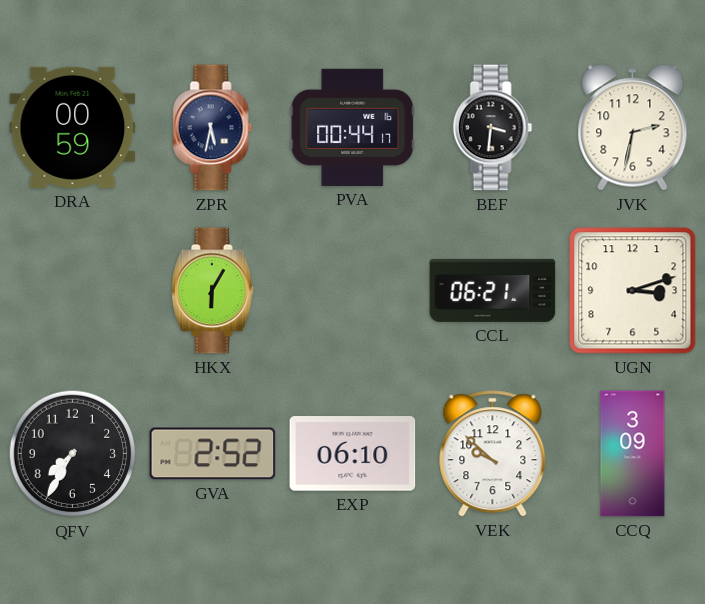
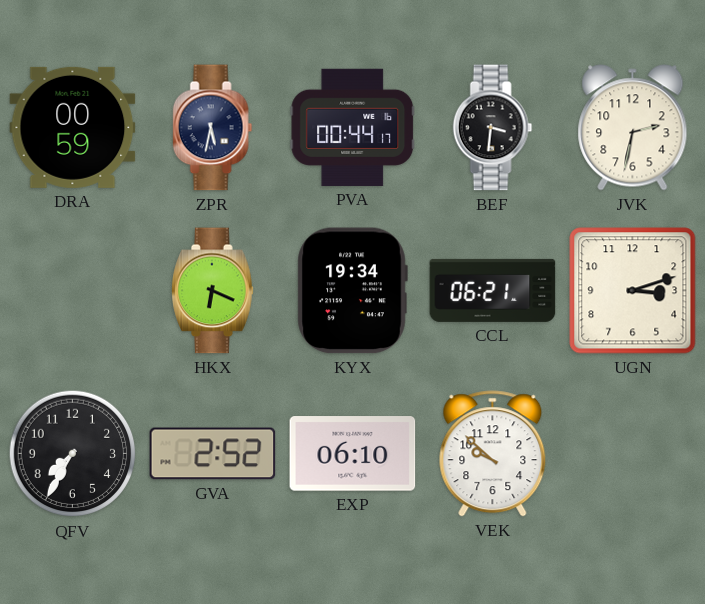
HKX: 6:05 -> 6:19
KYX: none -> 19:34
CCQ: 3:09 -> none
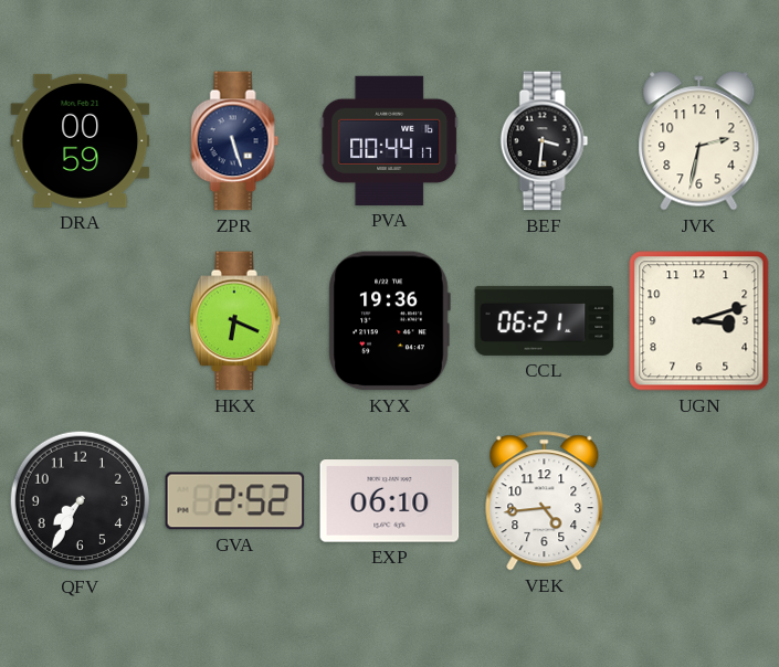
ZPR: 5:32 -> 5:27
KYX: 19:34 -> 19:36
VEK: 9:52 -> 4:44
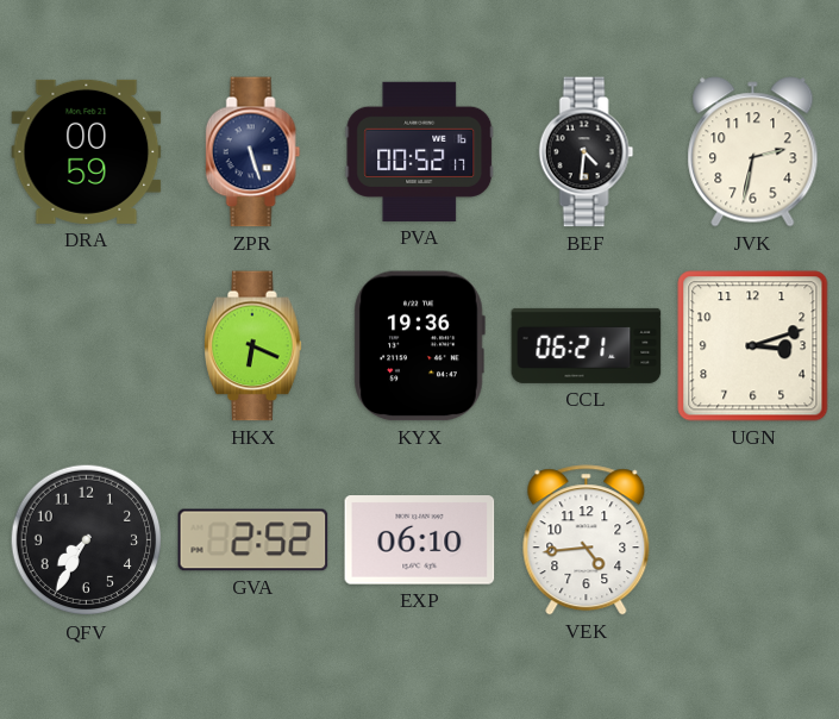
PVA: 00:44 -> 00:52
BEF: 3:31 -> 4:31
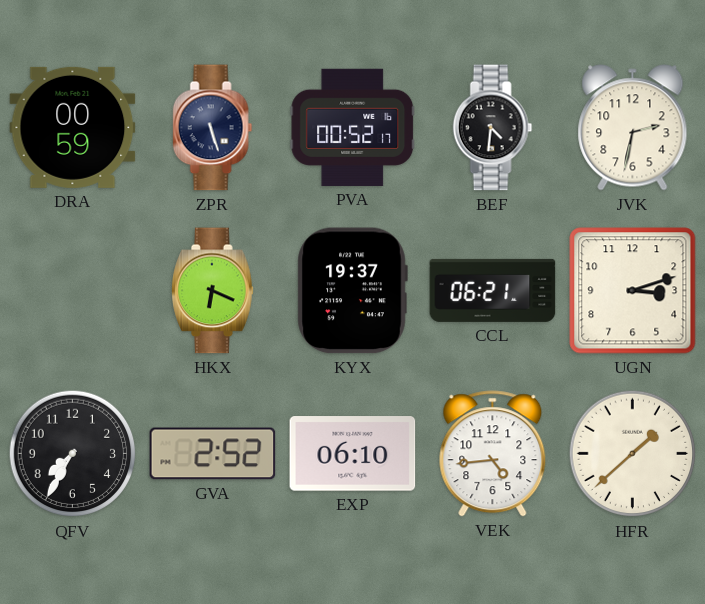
KYX: 19:36 -> 19:37
HFR: none -> 1:38
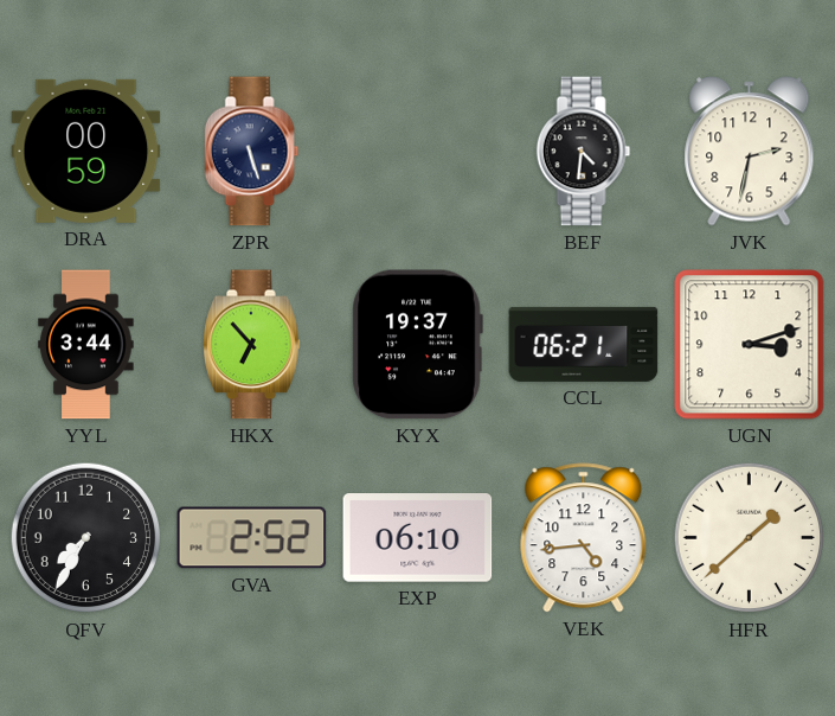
PVA: 00:52 -> none
YYL: none -> 3:44
HKX: 6:19 -> 6:53
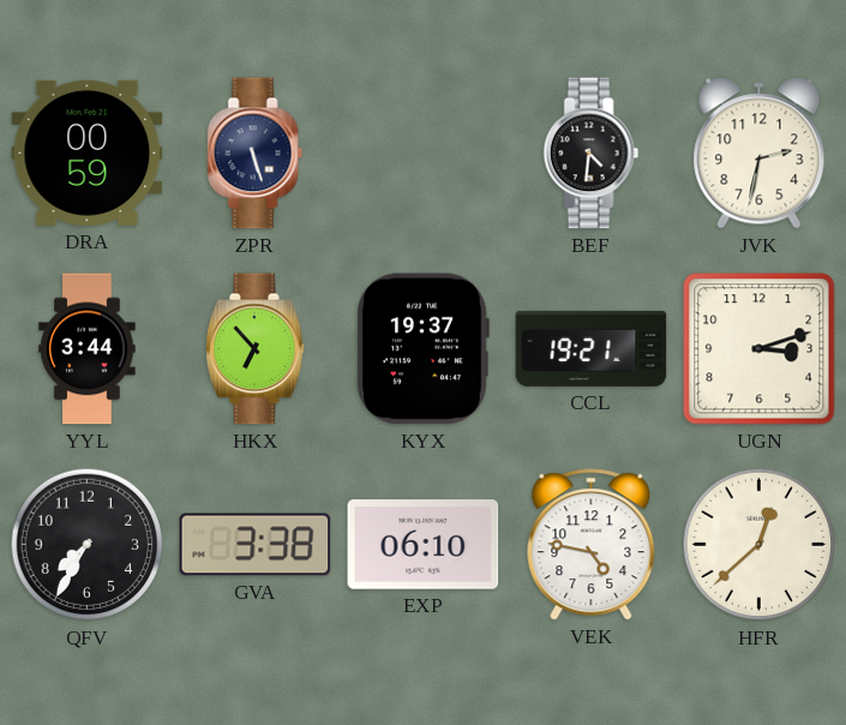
CCL: 06:21 -> 19:21
GVA: 2:52 -> 3:38
VEK: 4:44 -> 4:47
HFR: 1:38 -> 12:38
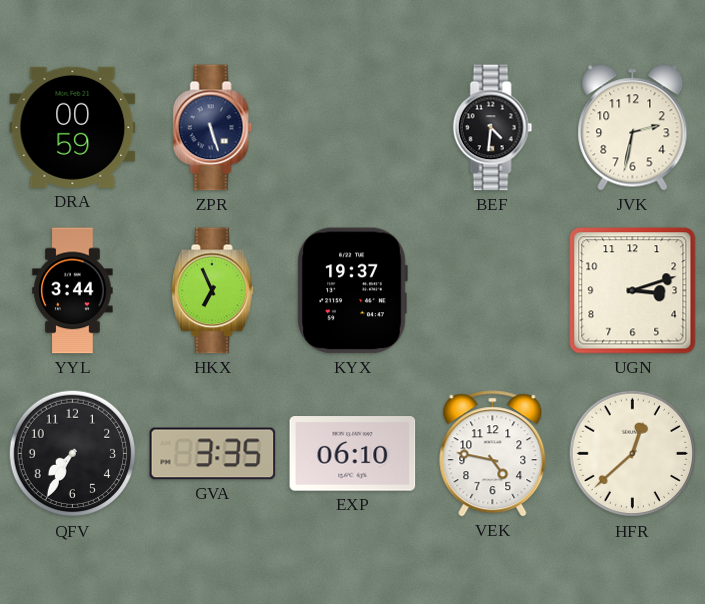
HKX: 6:53 -> 6:56
CCL: 19:21 -> none
GVA: 3:38 -> 3:35
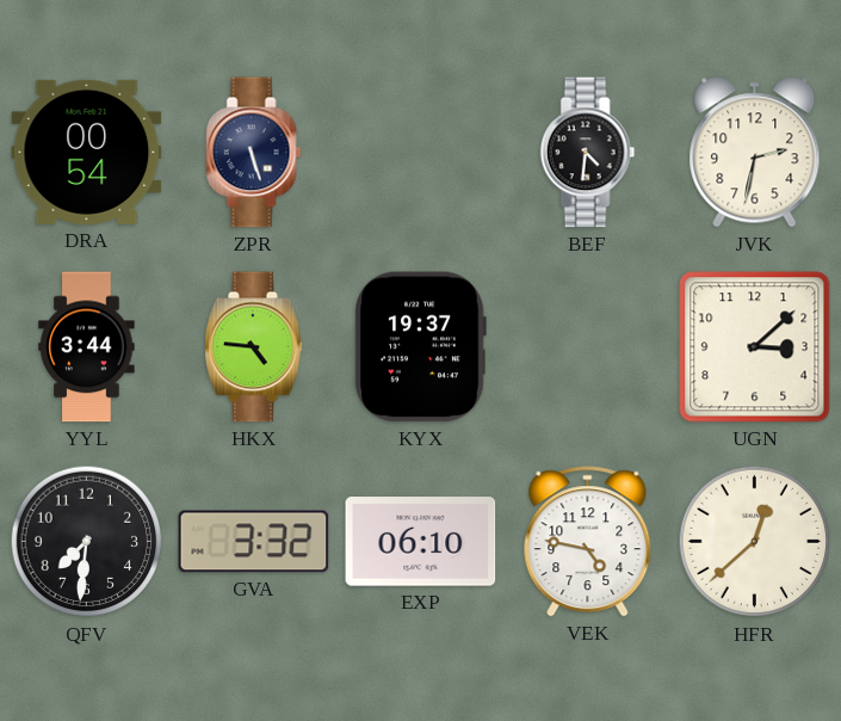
DRA: 00:59 -> 00:54
HKX: 6:56 -> 4:46
UGN: 3:12 -> 3:08
QFV: 7:35 -> 7:31
GVA: 3:35 -> 3:32
